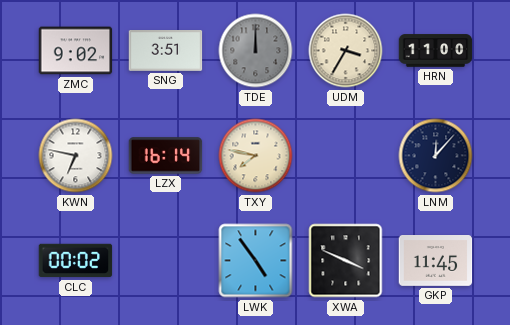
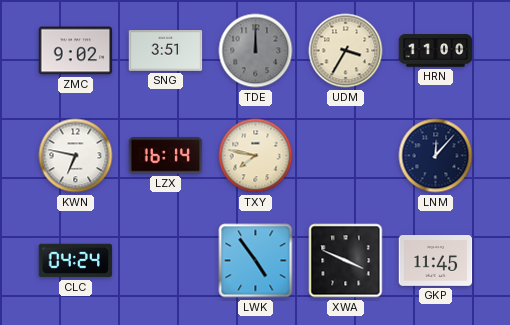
CLC: 00:02 -> 04:24
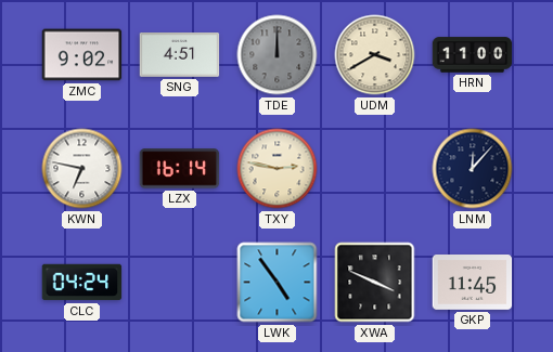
SNG: 3:51 -> 4:51
UDM: 3:35 -> 3:40
TXY: 7:47 -> 2:47
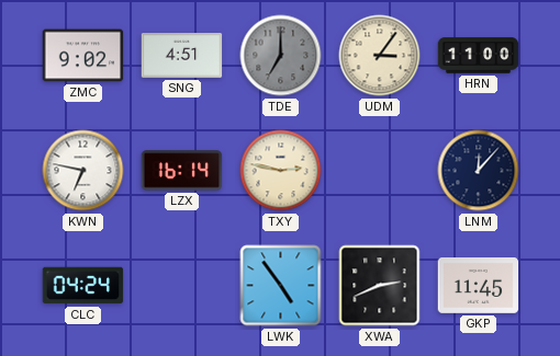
TDE: 12:00 -> 7:00
UDM: 3:40 -> 3:06
XWA: 3:49 -> 2:41
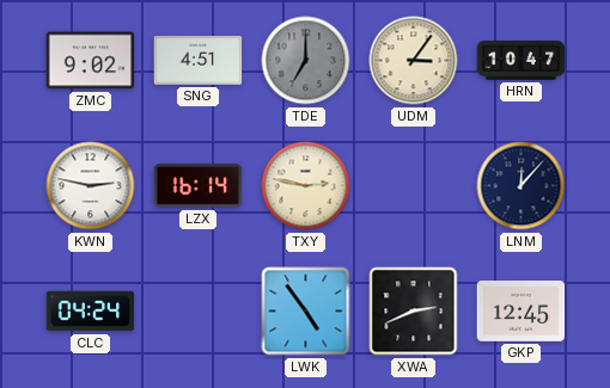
HRN: 11:00 -> 10:47
KWN: 6:47 -> 2:47
GKP: 11:45 -> 12:45
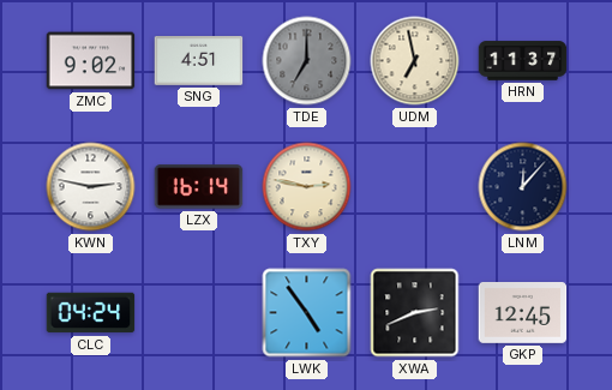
UDM: 3:06 -> 6:58
HRN: 10:47 -> 11:37
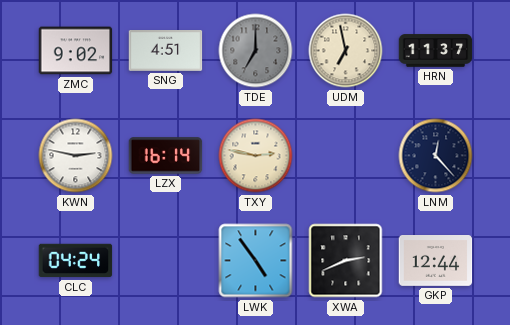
LNM: 12:07 -> 12:23
GKP: 12:45 -> 12:44
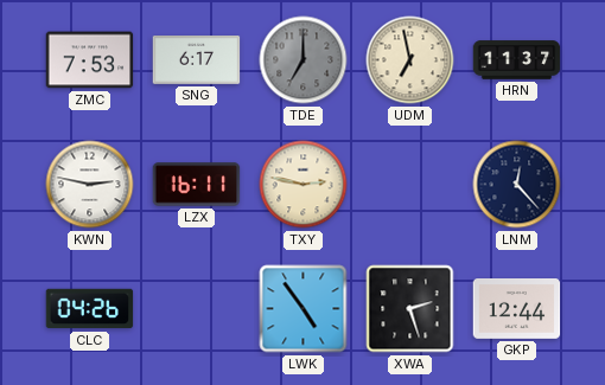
ZMC: 9:02 -> 7:53
SNG: 4:51 -> 6:17
LZX: 16:14 -> 16:11
CLC: 04:24 -> 04:26
XWA: 2:41 -> 2:27
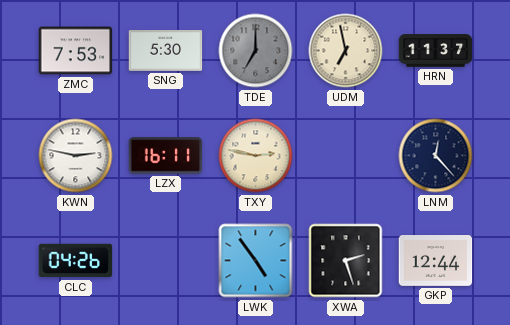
SNG: 6:17 -> 5:30
